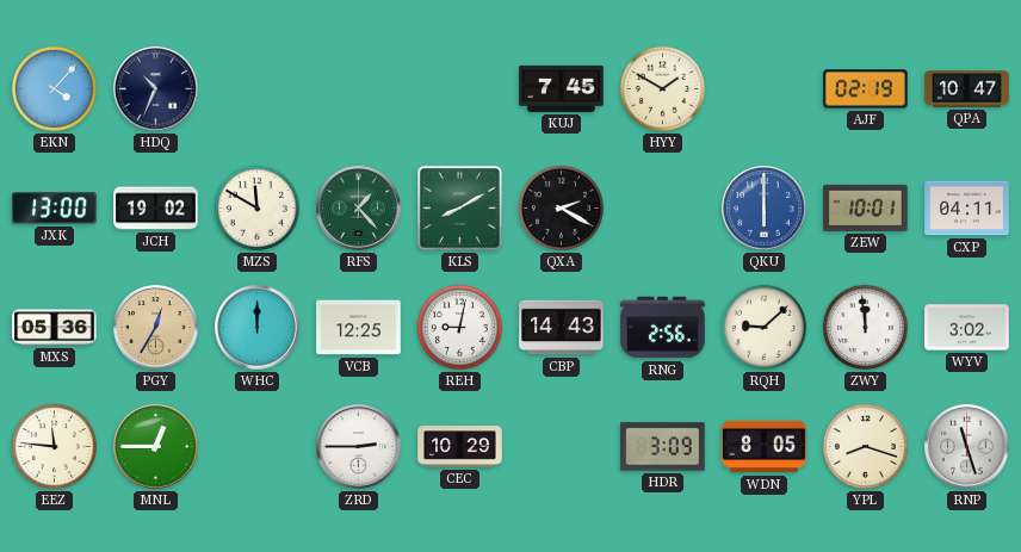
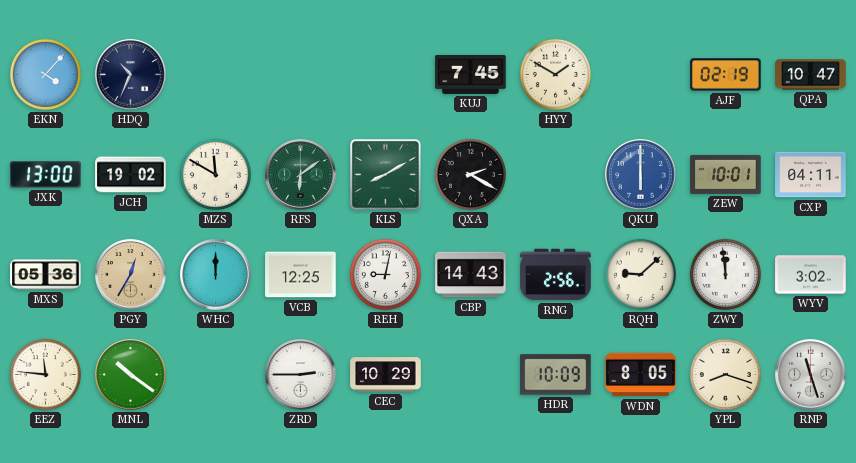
RFS: 1:23 -> 6:09
MNL: 12:45 -> 10:21
HDR: 3:09 -> 10:09
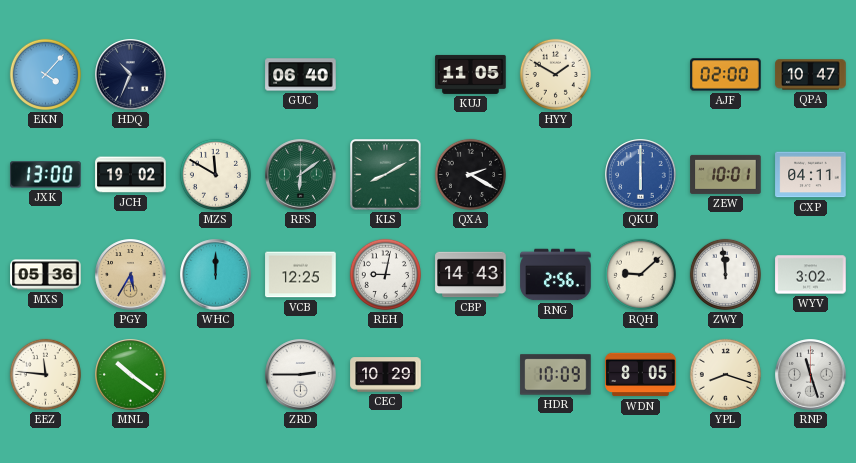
GUC: none -> 06:40
KUJ: 7:45 -> 11:05
AJF: 02:19 -> 02:00
PGY: 12:35 -> 5:35
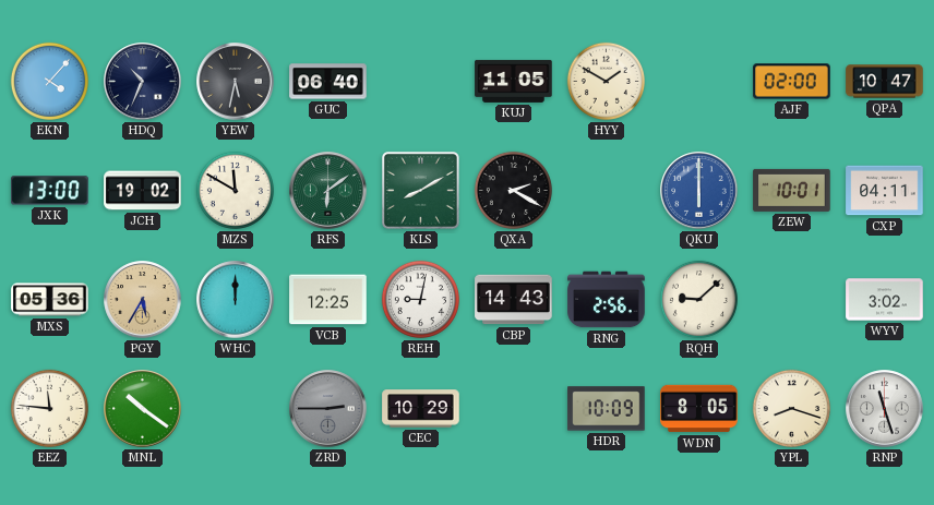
YEW: none -> 5:32
ZWY: 11:59 -> none
ZRD dial: white -> grey
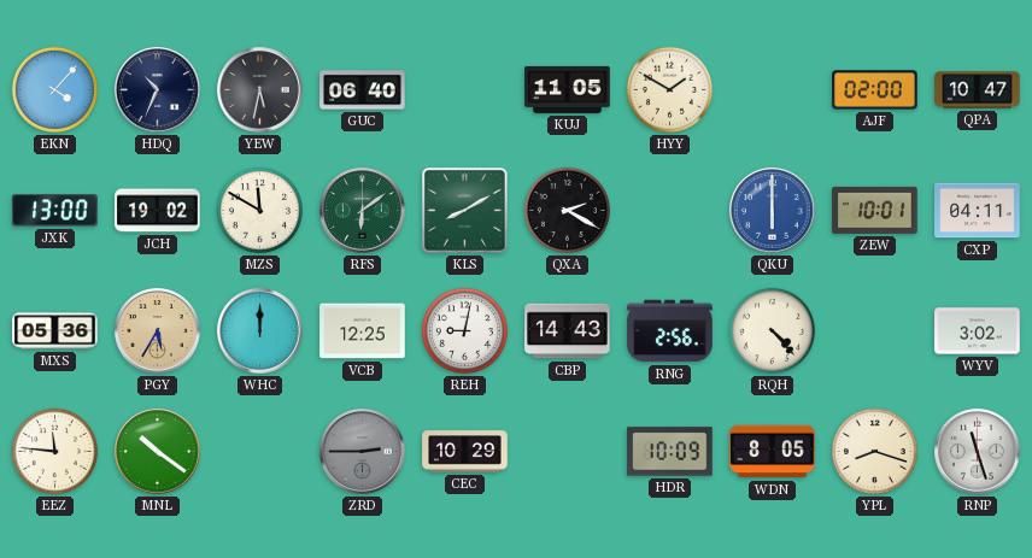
RQH: 9:08 -> 4:23
